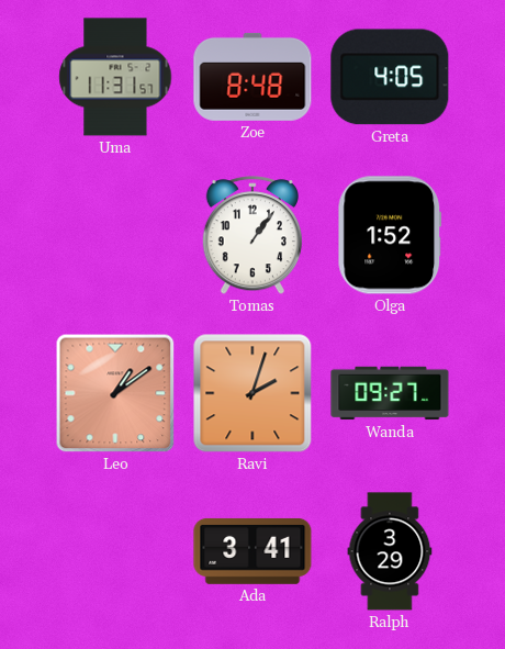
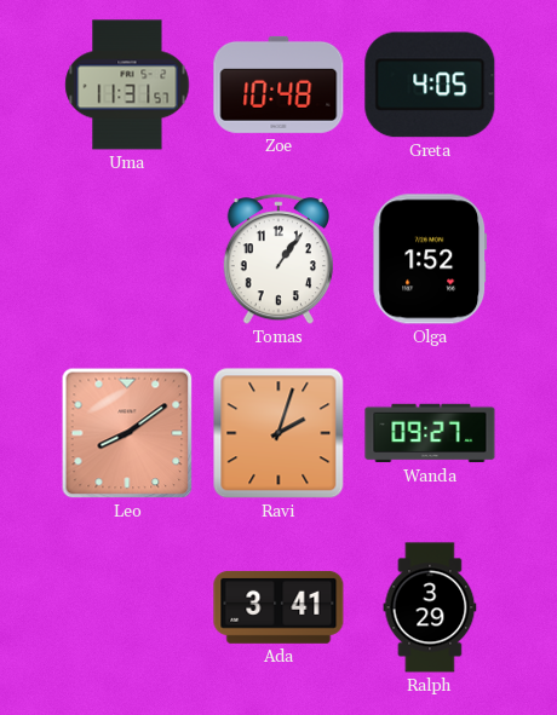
Zoe: 8:48 -> 10:48
Leo: 1:09 -> 8:09
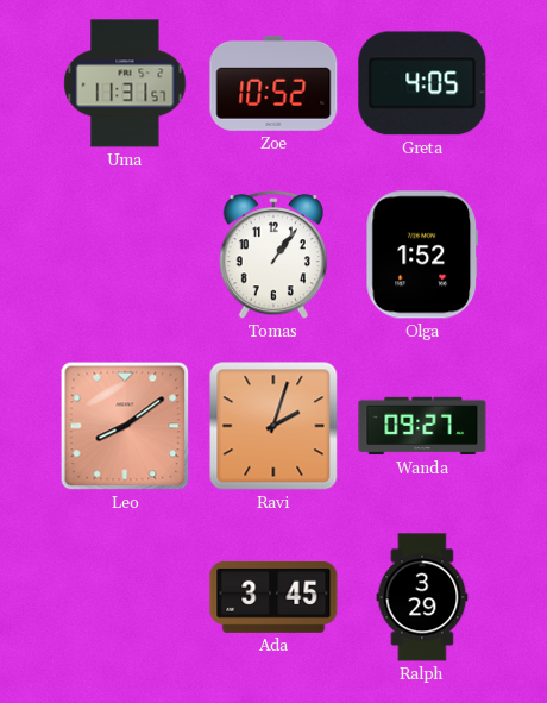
Zoe: 10:48 -> 10:52
Ada: 3:41 -> 3:45
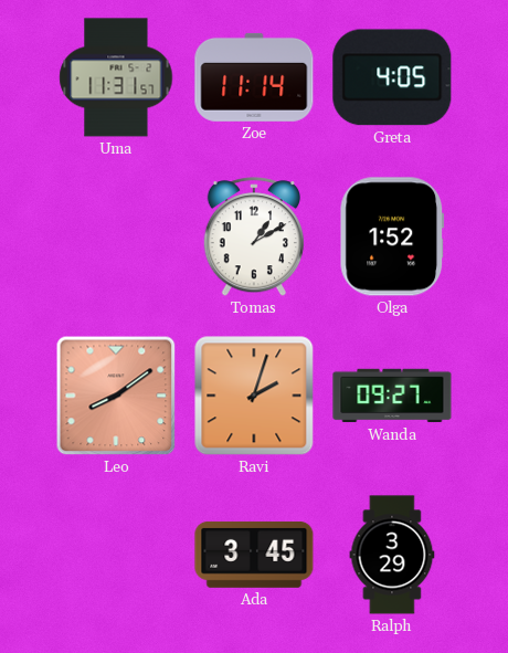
Zoe: 10:52 -> 11:14
Tomas: 1:06 -> 1:10
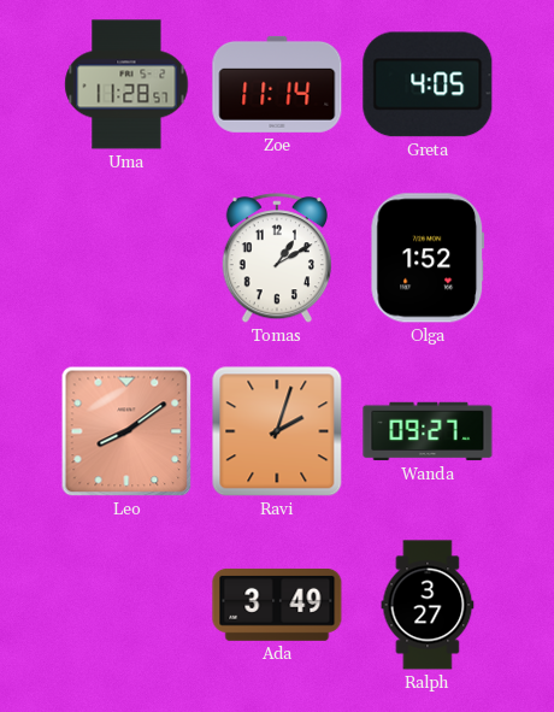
Uma: 11:31 -> 11:28
Ada: 3:45 -> 3:49
Ralph: 3:29 -> 3:27
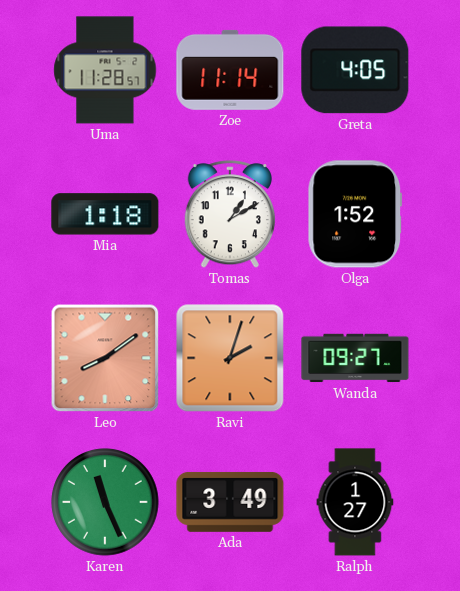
Mia: none -> 1:18
Karen: none -> 11:26
Ralph: 3:27 -> 1:27
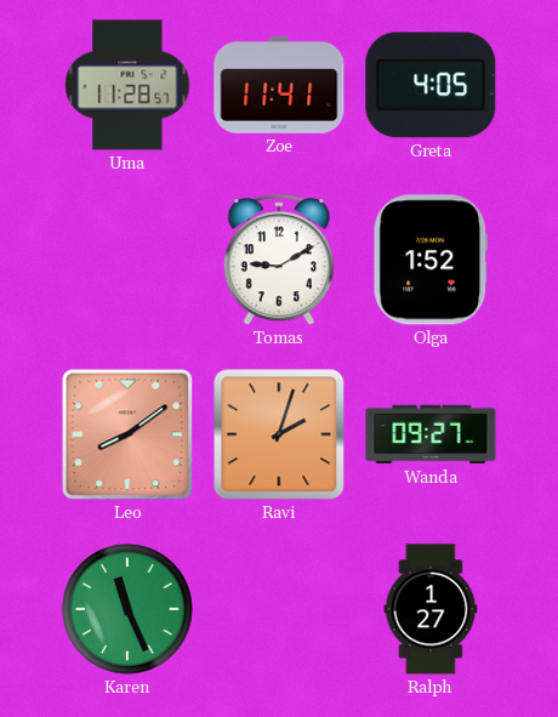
Zoe: 11:14 -> 11:41
Mia: 1:18 -> none
Tomas: 1:10 -> 9:10
Ada: 3:49 -> none
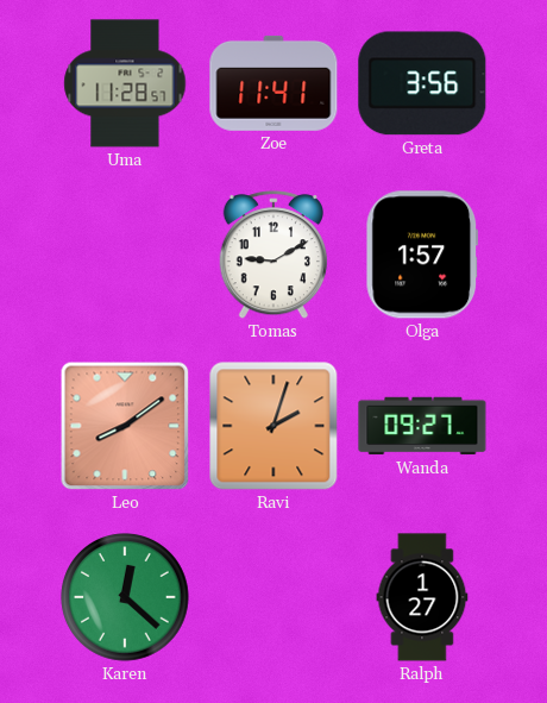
Greta: 4:05 -> 3:56
Olga: 1:52 -> 1:57
Karen: 11:26 -> 12:22
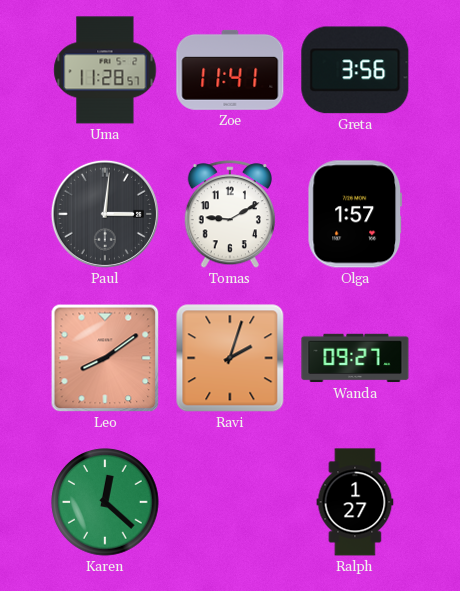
Paul: none -> 3:01
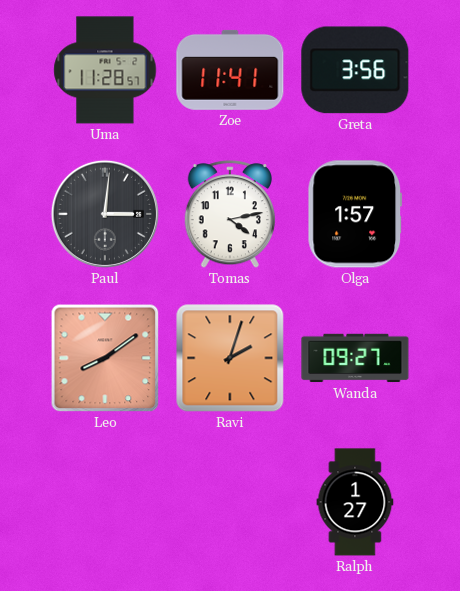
Tomas: 9:10 -> 4:13
Karen: 12:22 -> none
